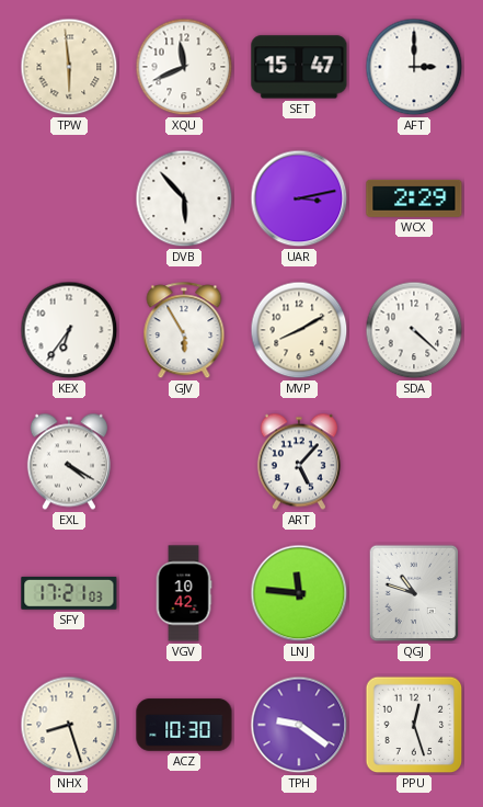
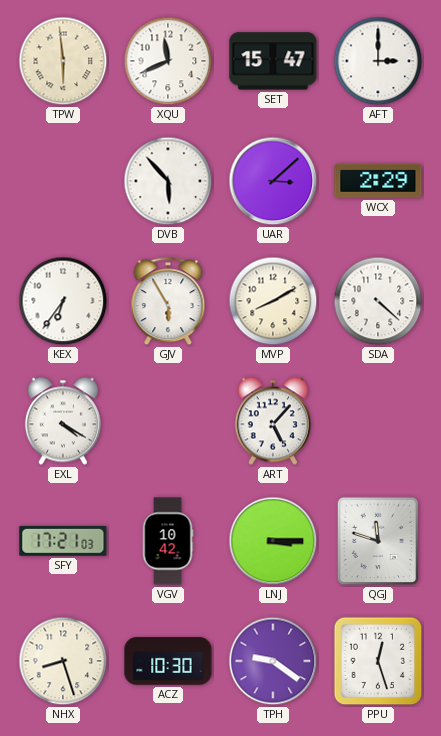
UAR: 3:13 -> 3:08
LNJ: 11:46 -> 3:15
QGJ: 10:48 -> 11:48
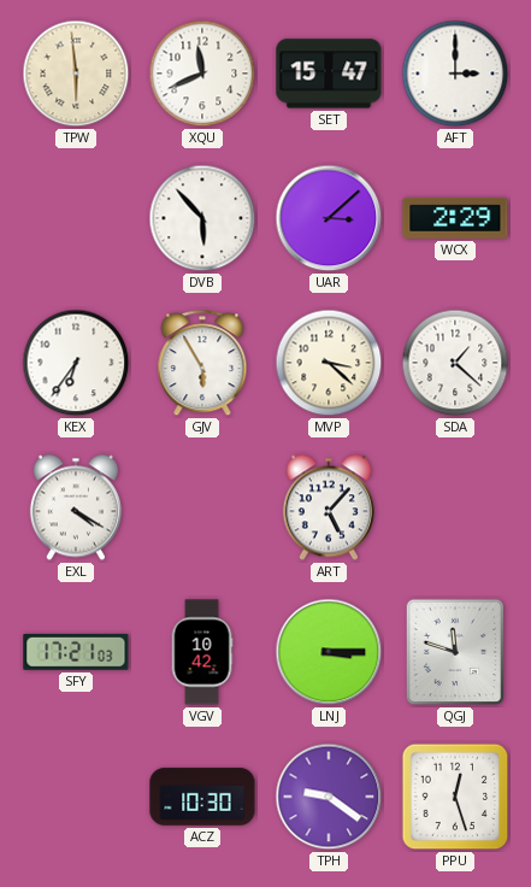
MVP: 8:10 -> 3:22
SDA: 4:22 -> 1:22
NHX: 8:27 -> none
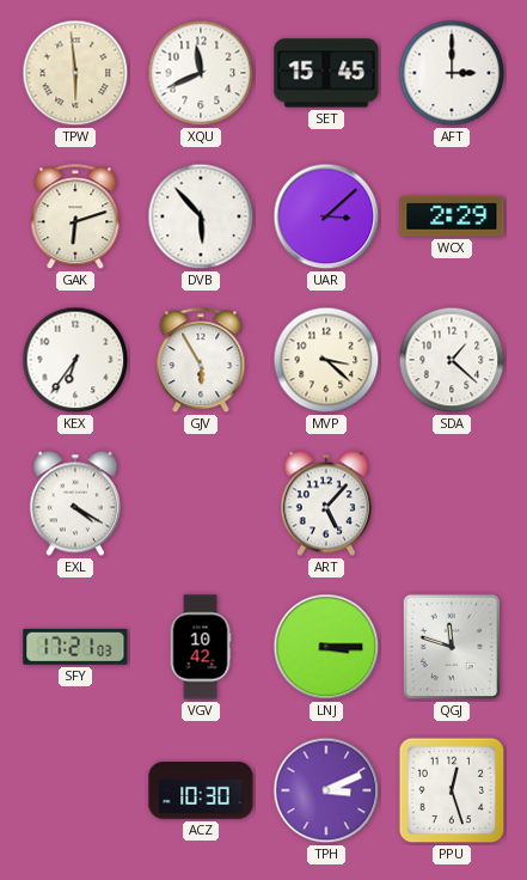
SET: 15:47 -> 15:45
GAK: none -> 6:12
TPH: 9:21 -> 3:11
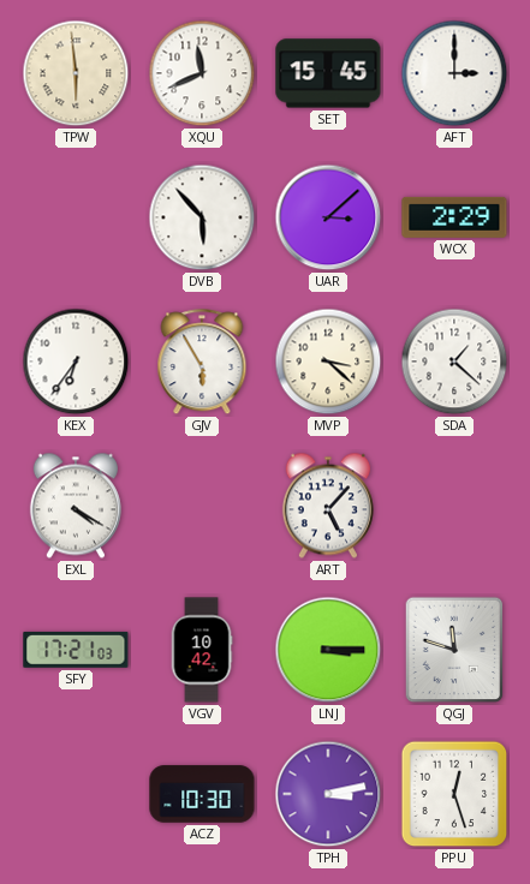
GAK: 6:12 -> none
TPH: 3:11 -> 3:13
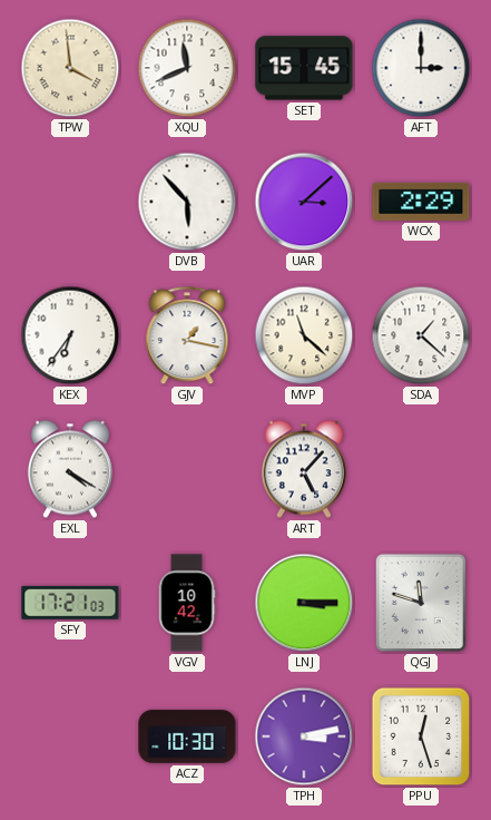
TPW: 5:59 -> 3:59
GJV: 5:55 -> 1:17
MVP: 3:22 -> 11:22
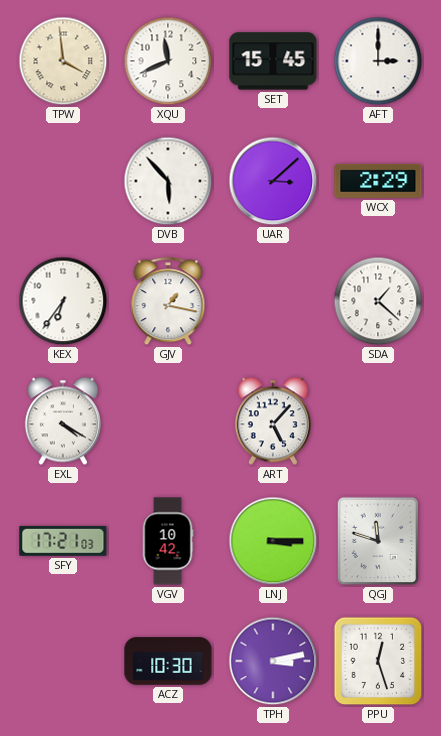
MVP: 11:22 -> none
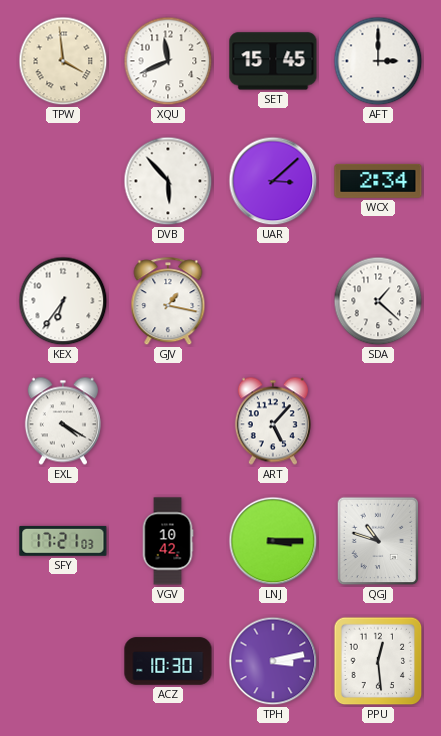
WCX: 2:29 -> 2:34
QGJ: 11:48 -> 10:48
PPU: 12:27 -> 12:29
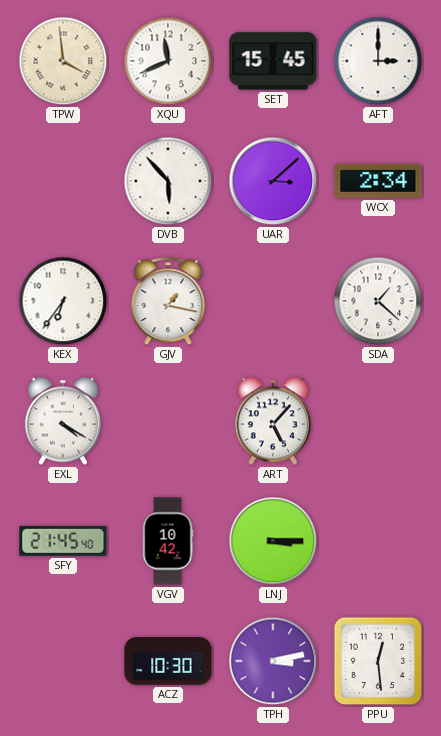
SFY: 17:21 -> 21:45
QGJ: 10:48 -> none
